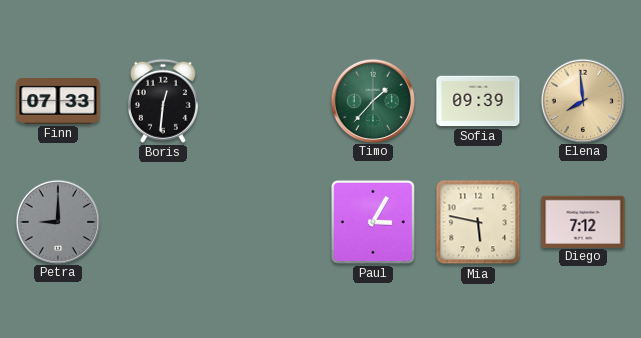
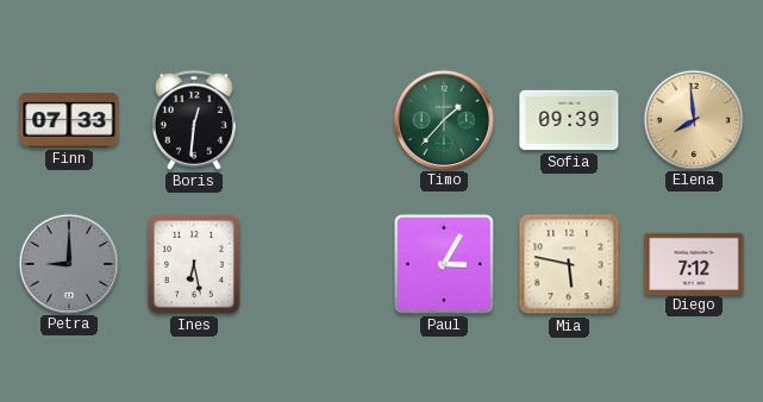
Ines: none -> 6:28
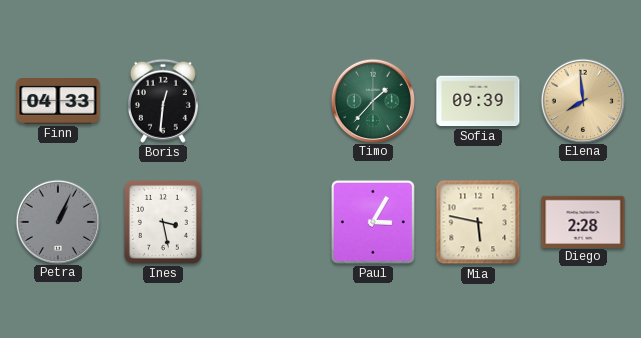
Finn: 07:33 -> 04:33
Petra: 9:00 -> 1:04
Ines: 6:28 -> 3:28
Diego: 7:12 -> 2:28
